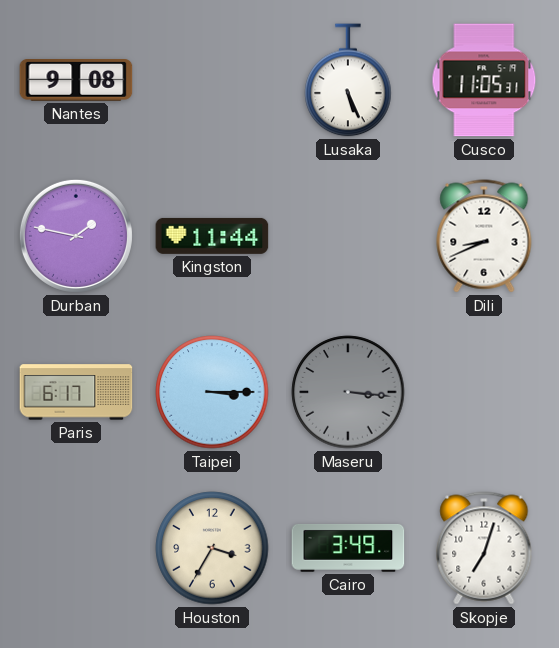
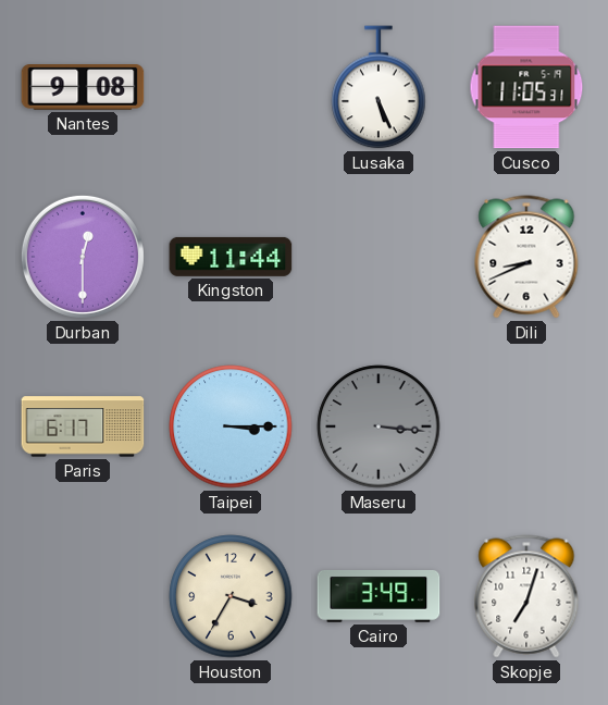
Durban: 1:47 -> 12:30
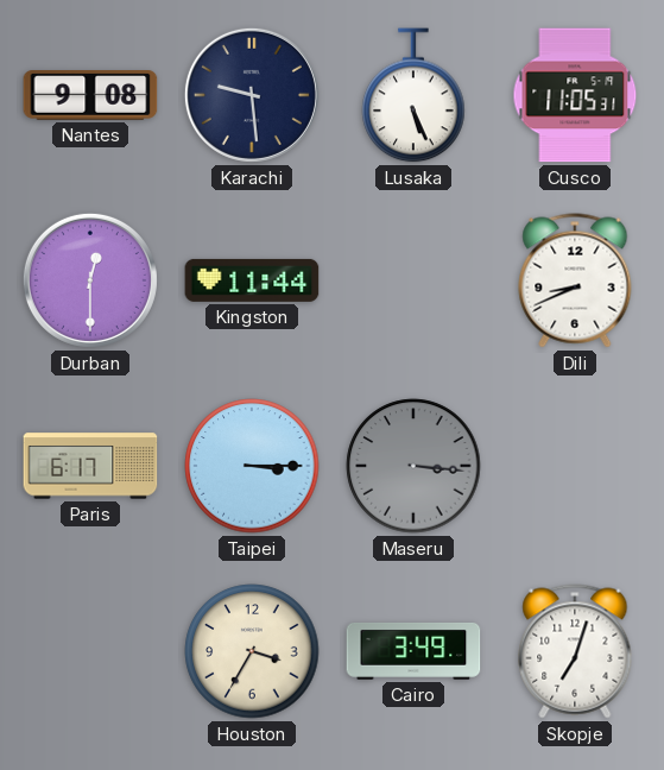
Karachi: none -> 9:29
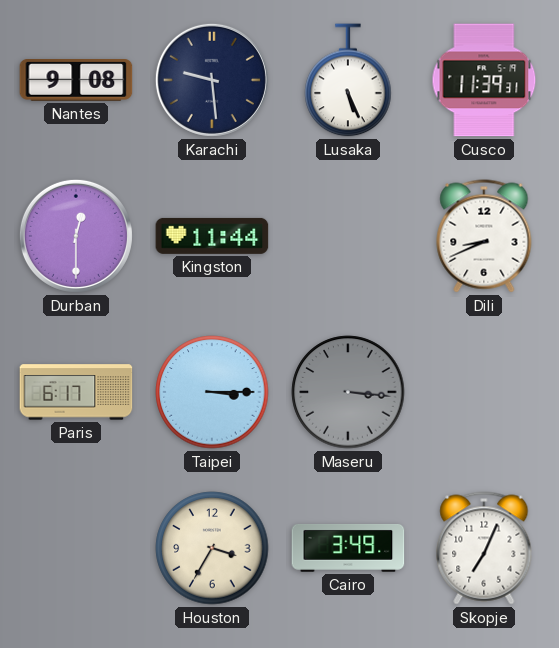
Cusco: 11:05 -> 11:39
Skopje: 7:03 -> 7:04
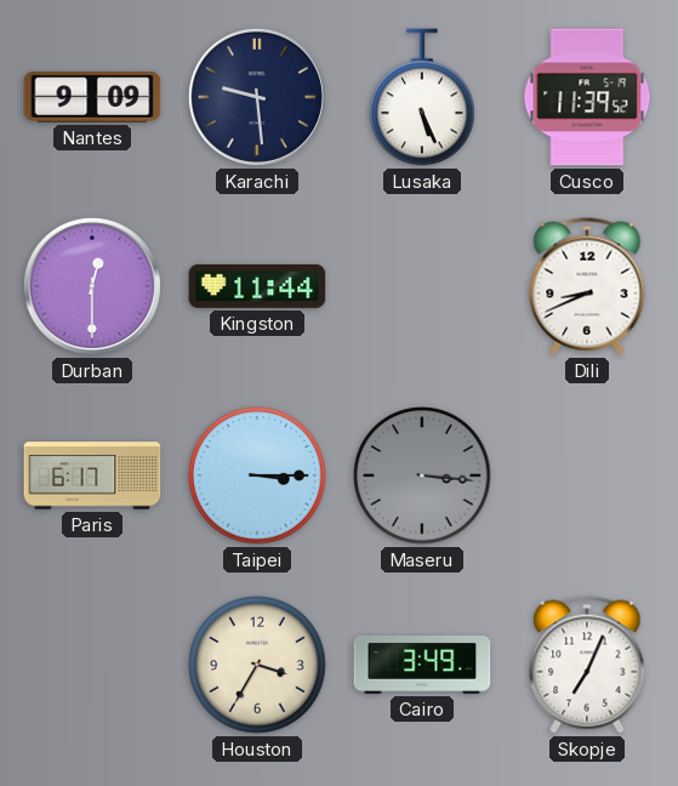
Nantes: 9:08 -> 9:09
Cusco: 11:39:31 -> 11:39:52
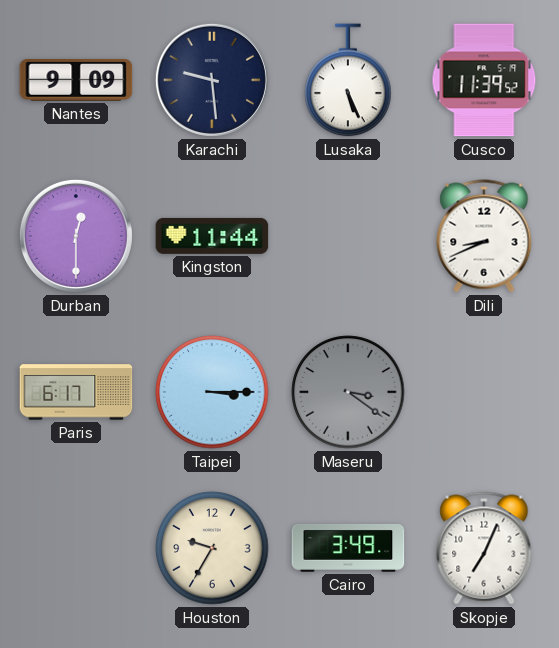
Maseru: 3:16 -> 3:21
Houston: 3:35 -> 9:35
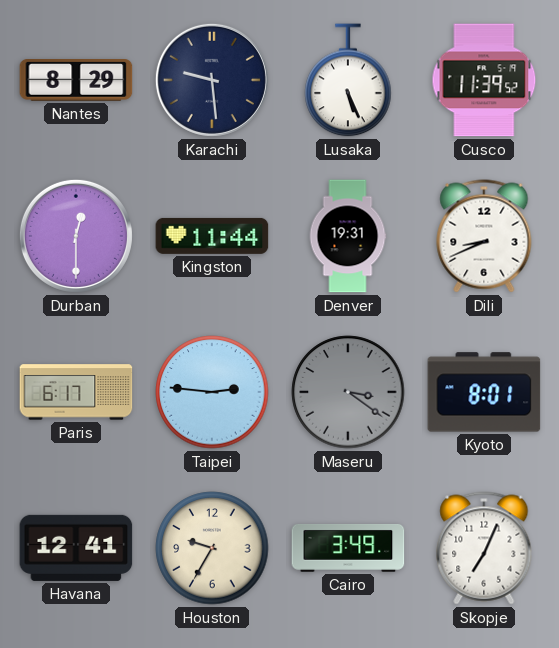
Nantes: 9:09 -> 8:29
Denver: none -> 19:31
Taipei: 3:15 -> 2:46
Kyoto: none -> 8:01
Havana: none -> 12:41
